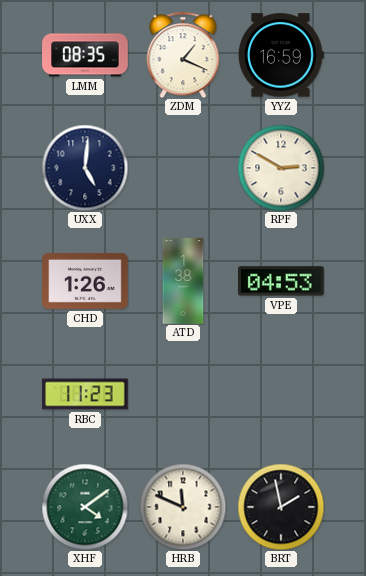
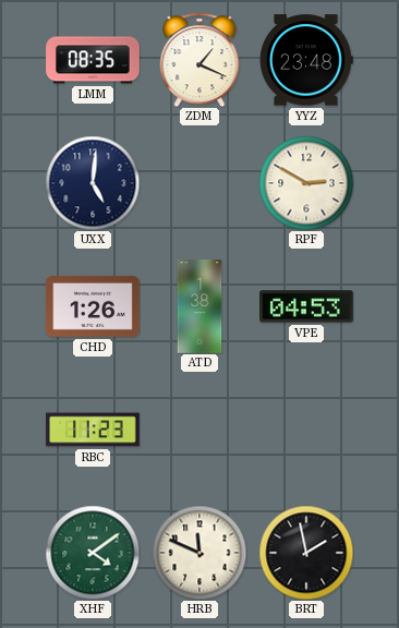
YYZ: 16:59 -> 23:48
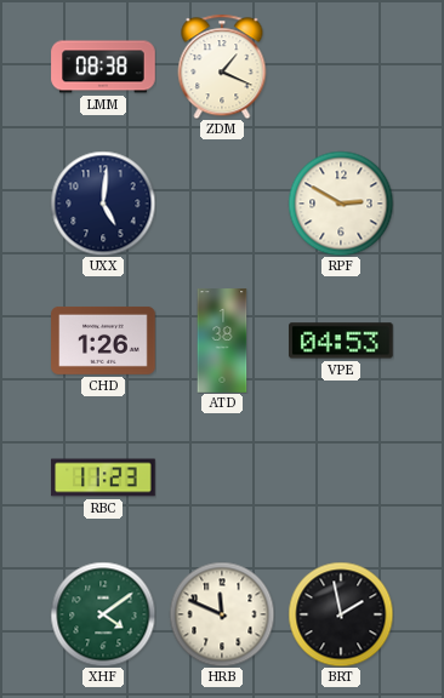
LMM: 08:35 -> 08:38
YYZ: 23:48 -> none
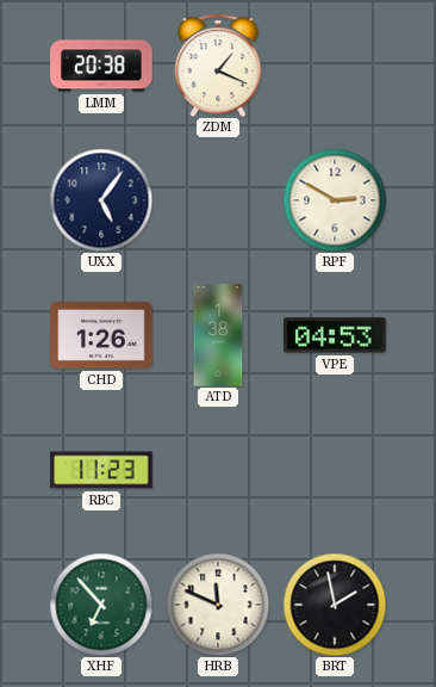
LMM: 08:38 -> 20:38
UXX: 5:01 -> 5:06
XHF: 4:09 -> 6:53
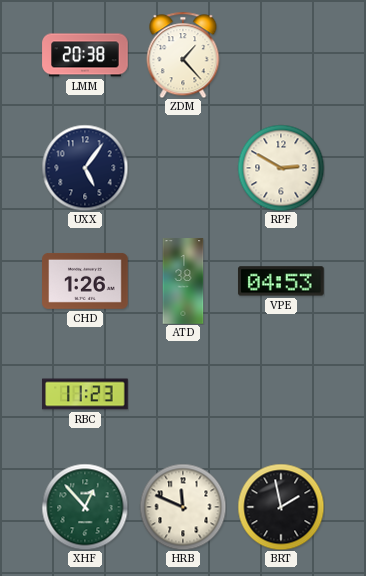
ZDM: 1:19 -> 1:23
XHF: 6:53 -> 12:53
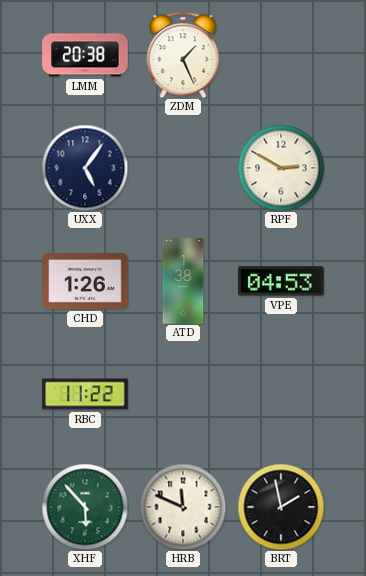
ZDM: 1:23 -> 1:26
RBC: 11:23 -> 11:22
XHF: 12:53 -> 5:53
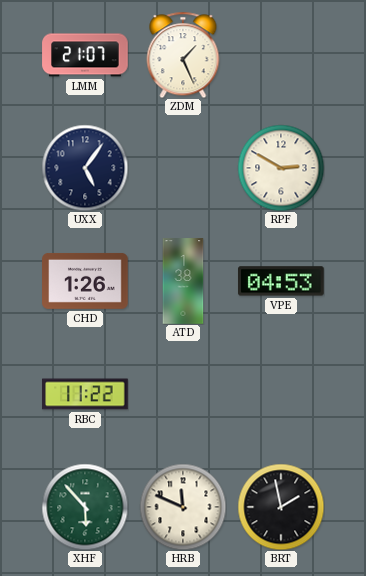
LMM: 20:38 -> 21:07
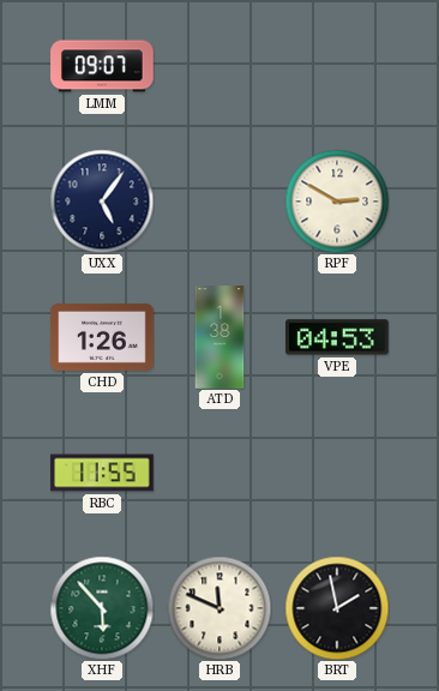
LMM: 21:07 -> 09:07
ZDM: 1:26 -> none
RBC: 11:22 -> 11:55
